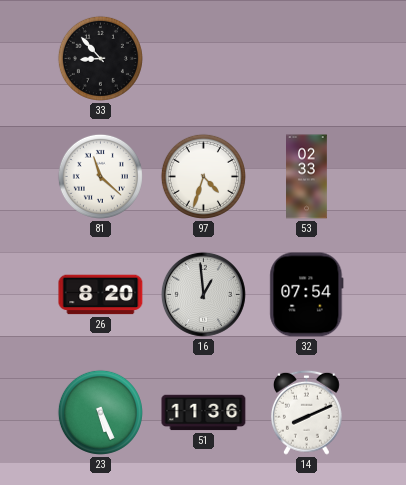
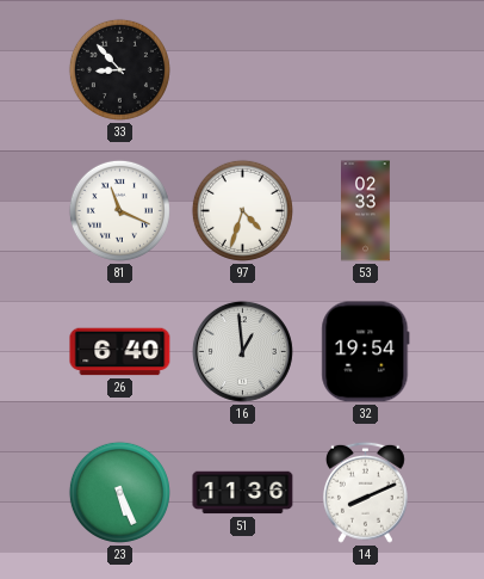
81: 11:22 -> 11:19
26: 8:20 -> 6:40
32: 07:54 -> 19:54
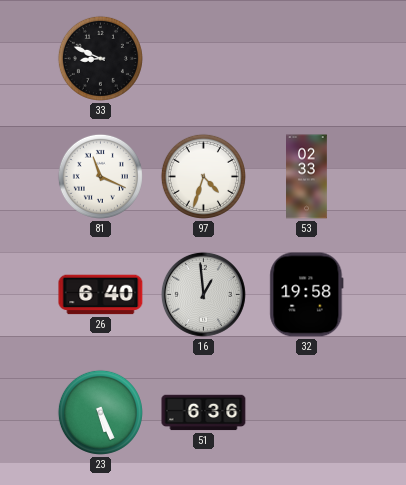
33: 8:53 -> 8:49
32: 19:54 -> 19:58
51: 11:36 -> 6:36
14: 8:11 -> none
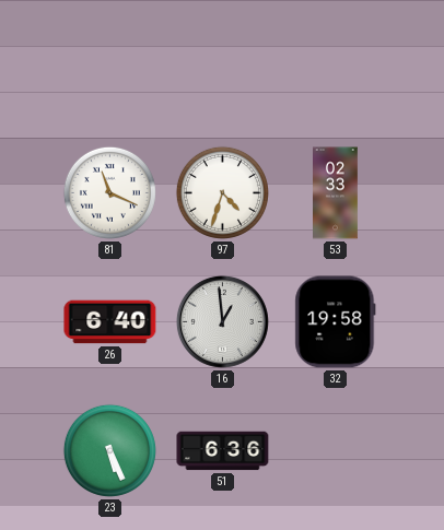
33: 8:49 -> none
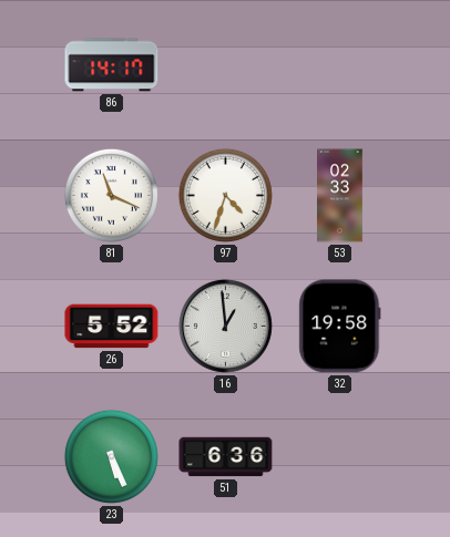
86: none -> 14:17
26: 6:40 -> 5:52
